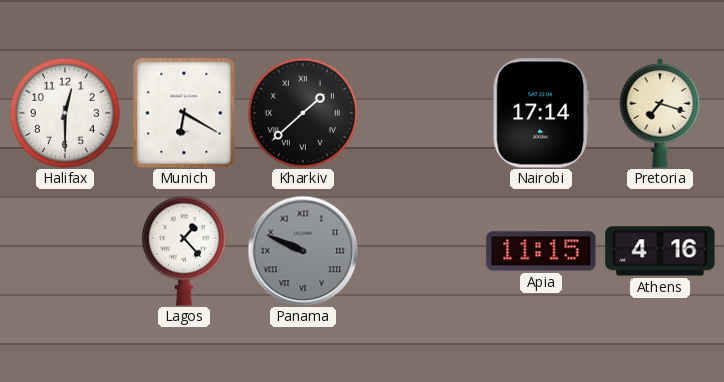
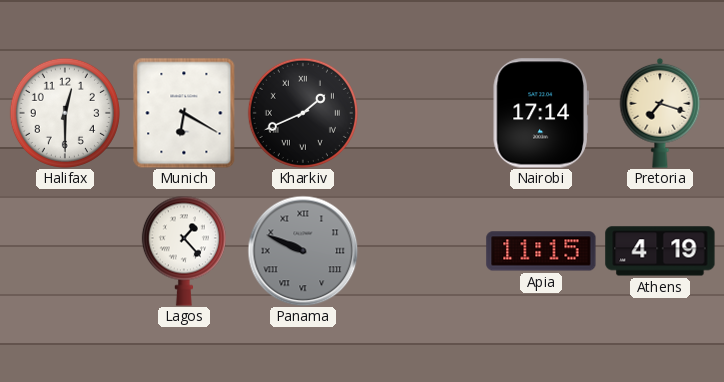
Kharkiv: 1:38 -> 1:41
Athens: 4:16 -> 4:19
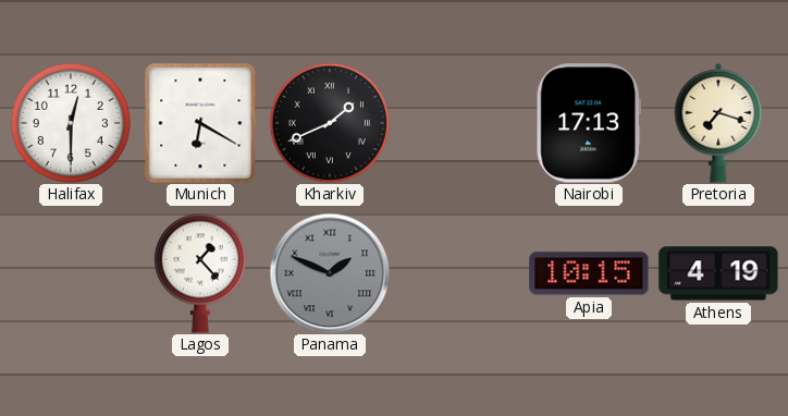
Nairobi: 17:14 -> 17:13
Panama: 9:49 -> 1:49
Apia: 11:15 -> 10:15
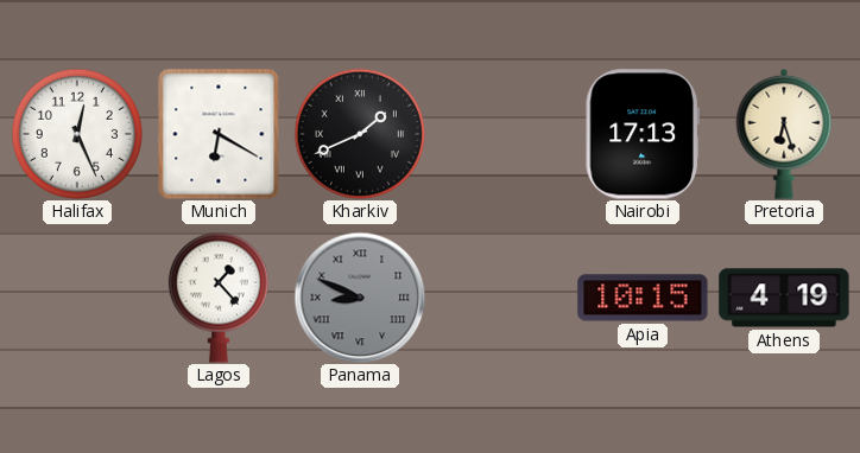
Halifax: 12:30 -> 12:26
Pretoria: 7:18 -> 6:27
Panama: 1:49 -> 8:49
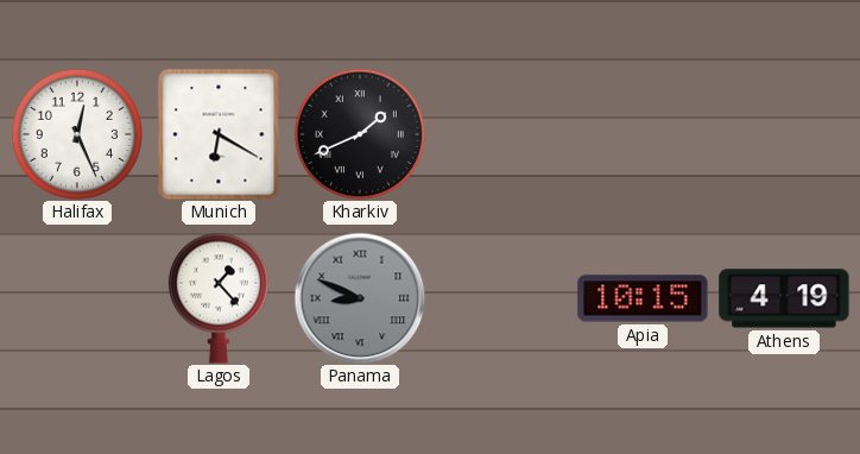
Nairobi: 17:13 -> none
Pretoria: 6:27 -> none
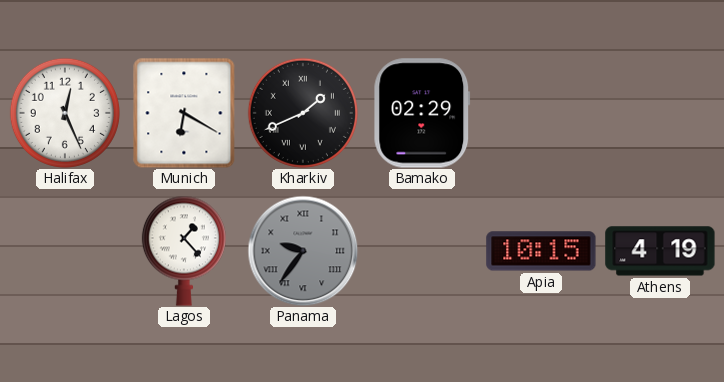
Bamako: none -> 02:29
Panama: 8:49 -> 9:36
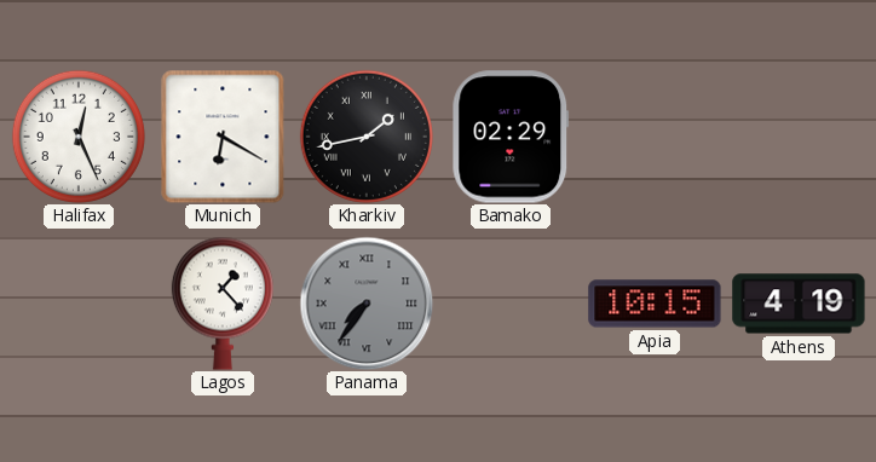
Kharkiv: 1:41 -> 1:43
Panama: 9:36 -> 7:36
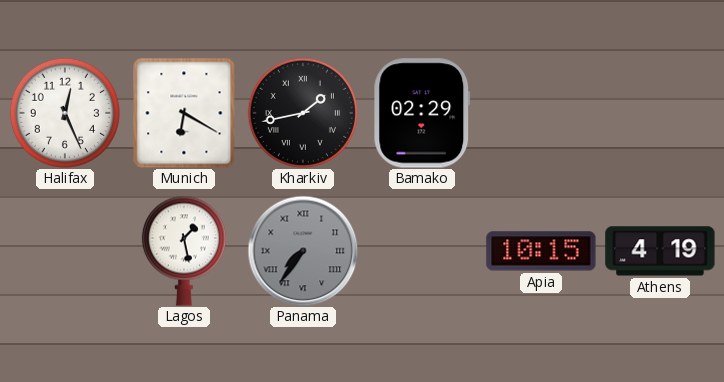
Lagos: 1:23 -> 1:28
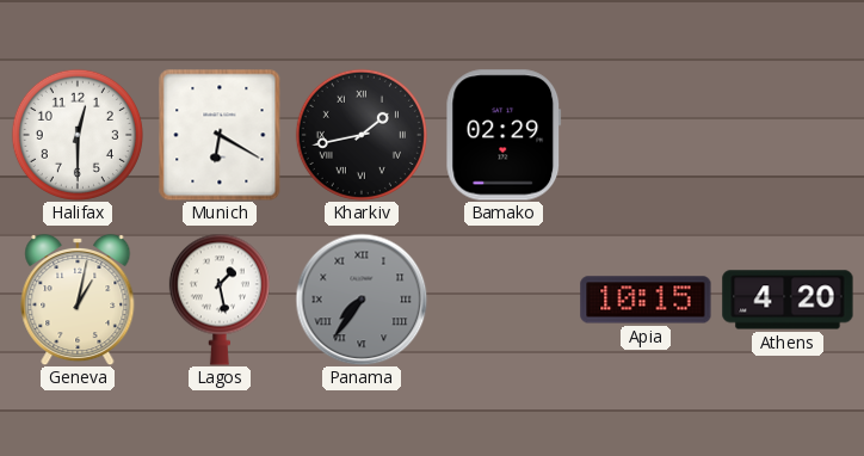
Halifax: 12:26 -> 12:30
Geneva: none -> 1:02
Athens: 4:19 -> 4:20
